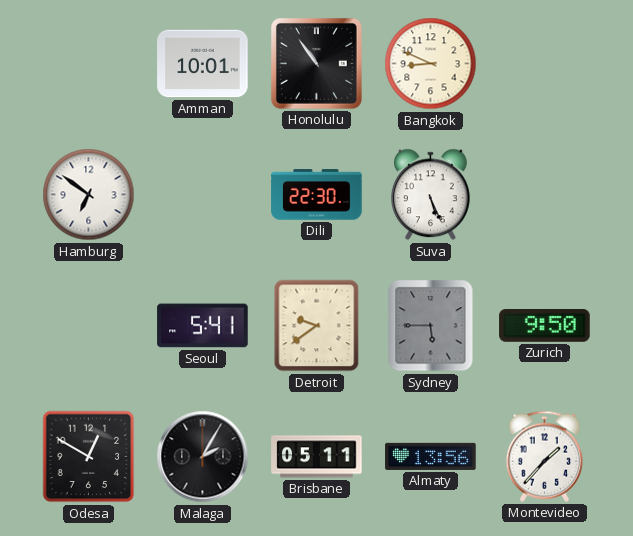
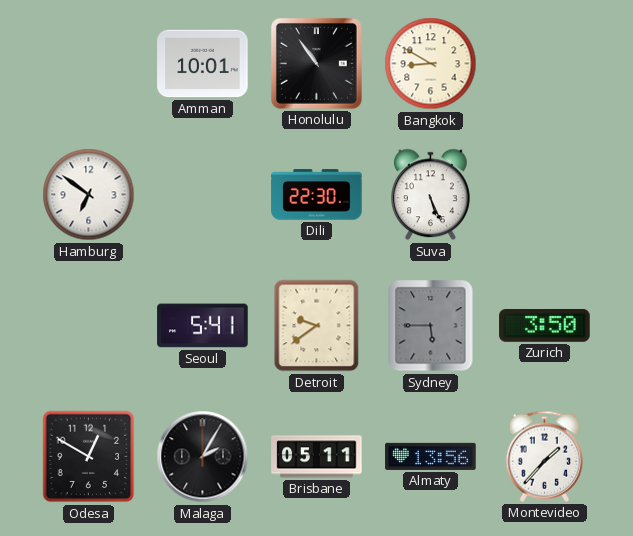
Bangkok: 8:49 -> 8:50
Zurich: 9:50 -> 3:50
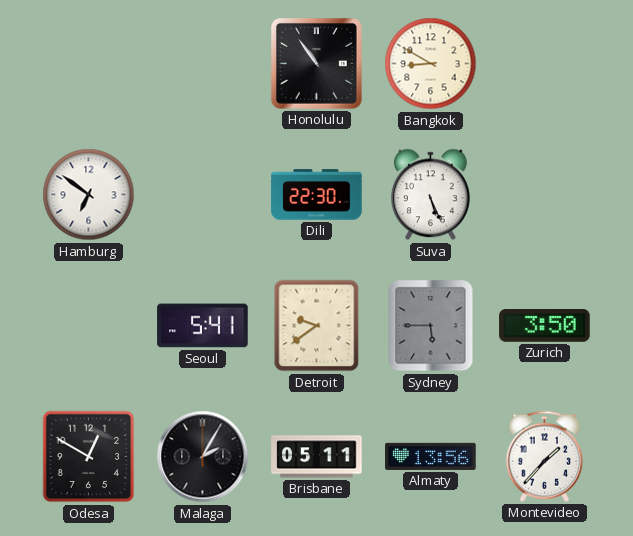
Amman: 10:01 -> none
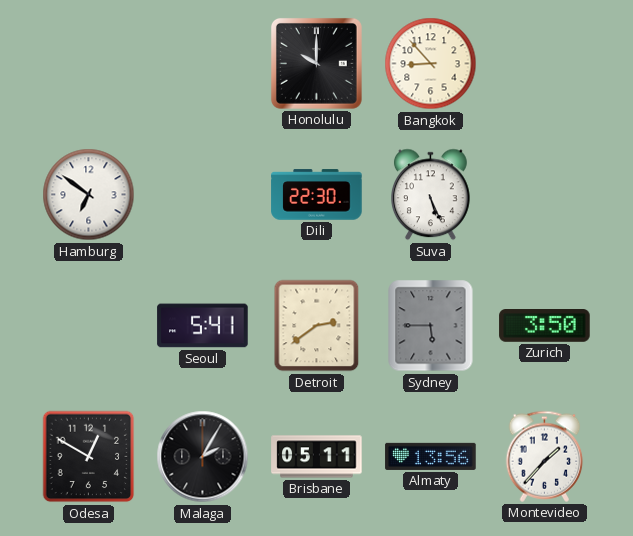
Honolulu: 10:54 -> 10:00
Bangkok: 8:50 -> 8:53
Detroit: 9:39 -> 2:39
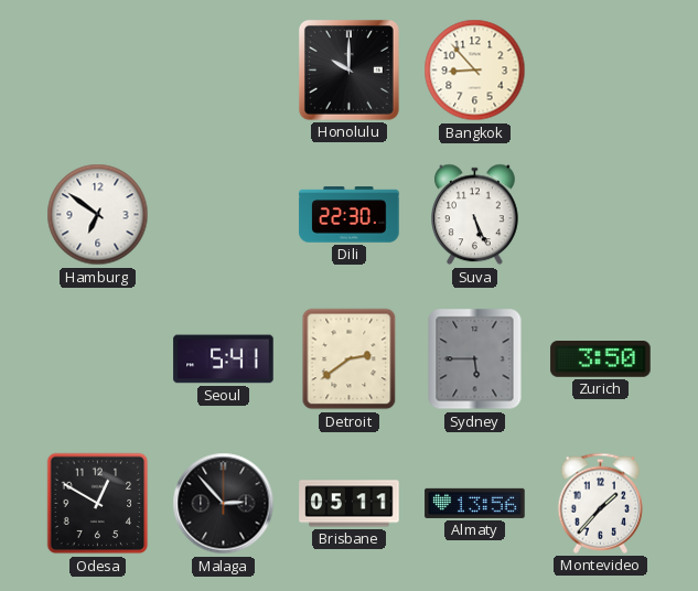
Malaga: 2:05 -> 2:53
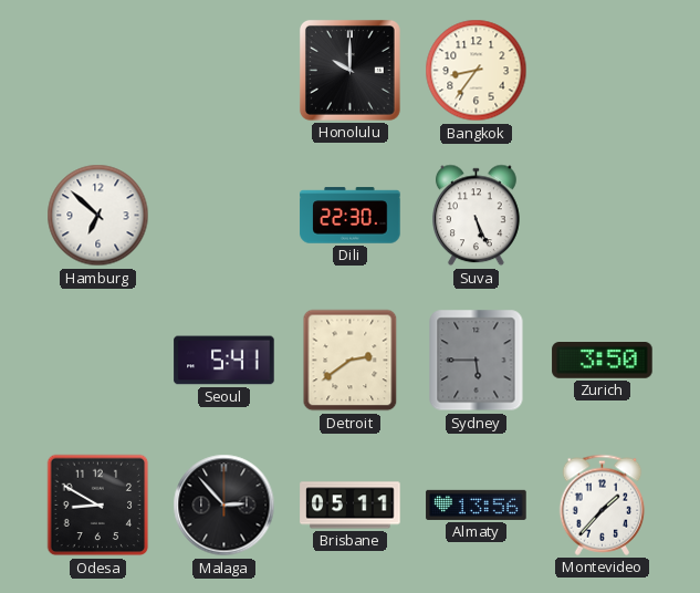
Bangkok: 8:53 -> 8:36
Hamburg: 6:51 -> 6:52
Odesa: 12:50 -> 8:50
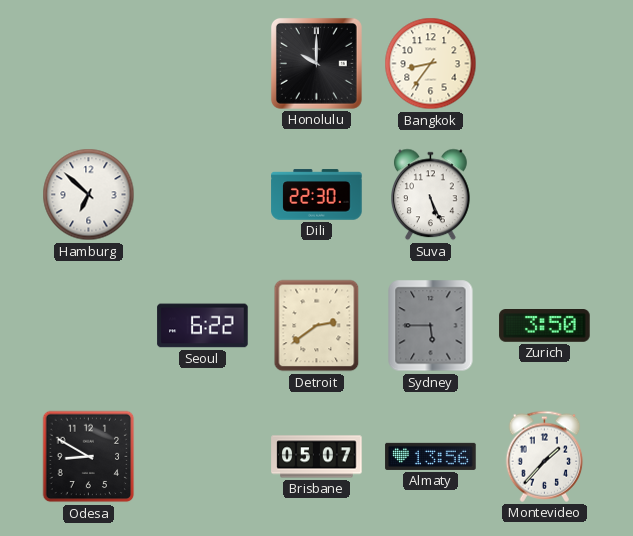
Seoul: 5:41 -> 6:22
Malaga: 2:53 -> none
Brisbane: 05:11 -> 05:07
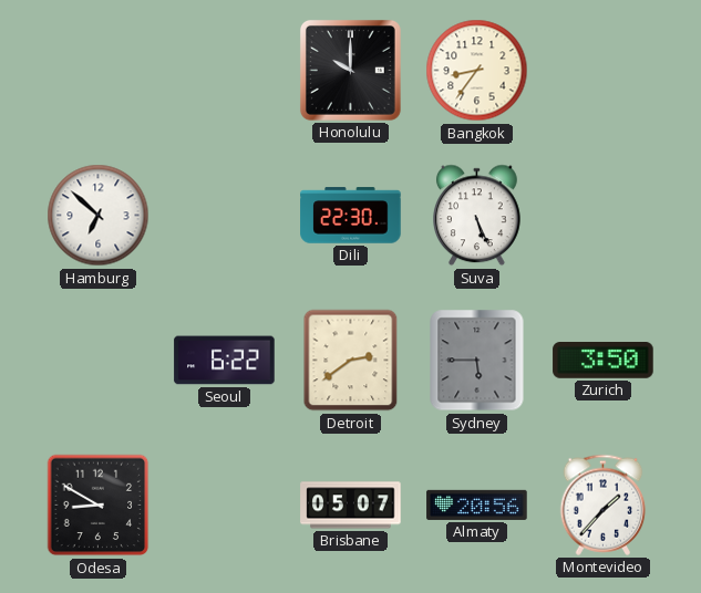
Almaty: 13:56 -> 20:56
